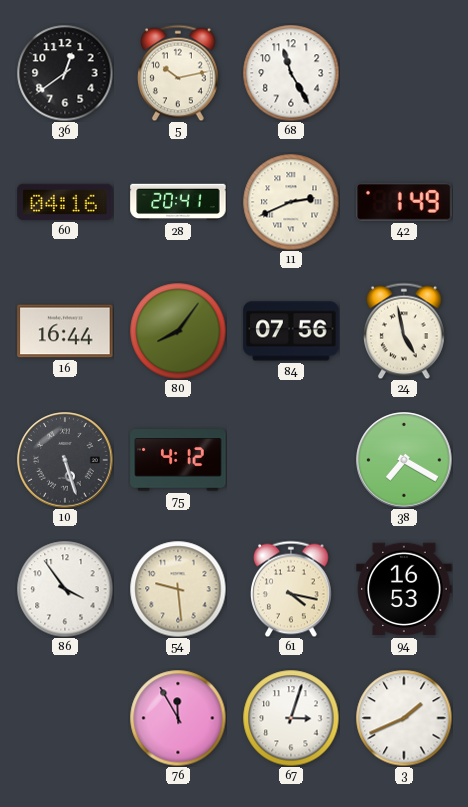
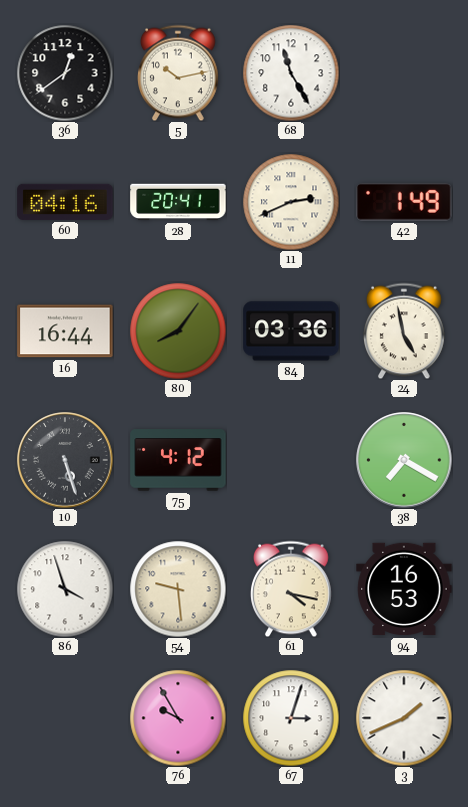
84: 07:56 -> 03:36
86: 3:54 -> 3:57
76: 11:55 -> 9:55
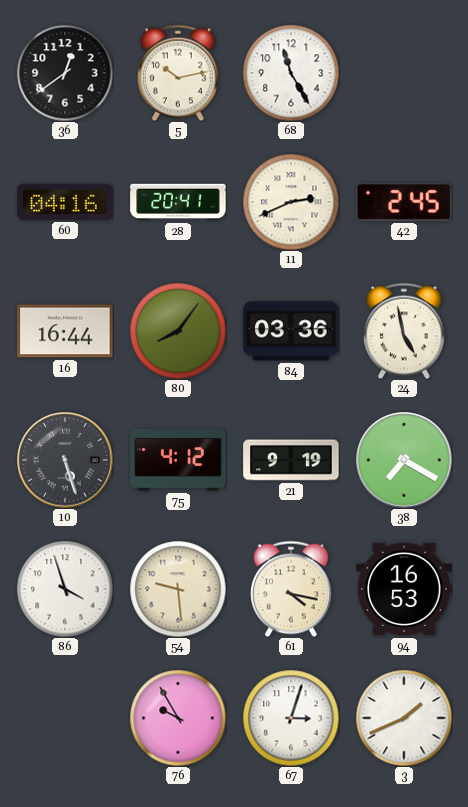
42: 1:49 -> 2:45
21: none -> 9:19
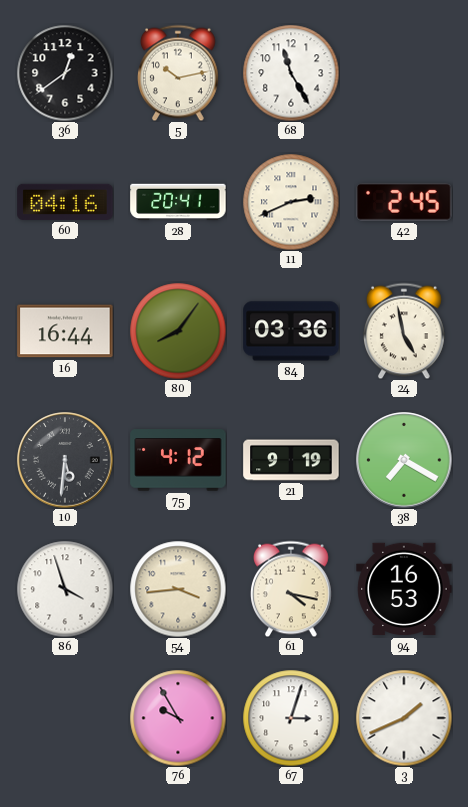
10: 5:27 -> 5:31
54: 9:29 -> 3:44
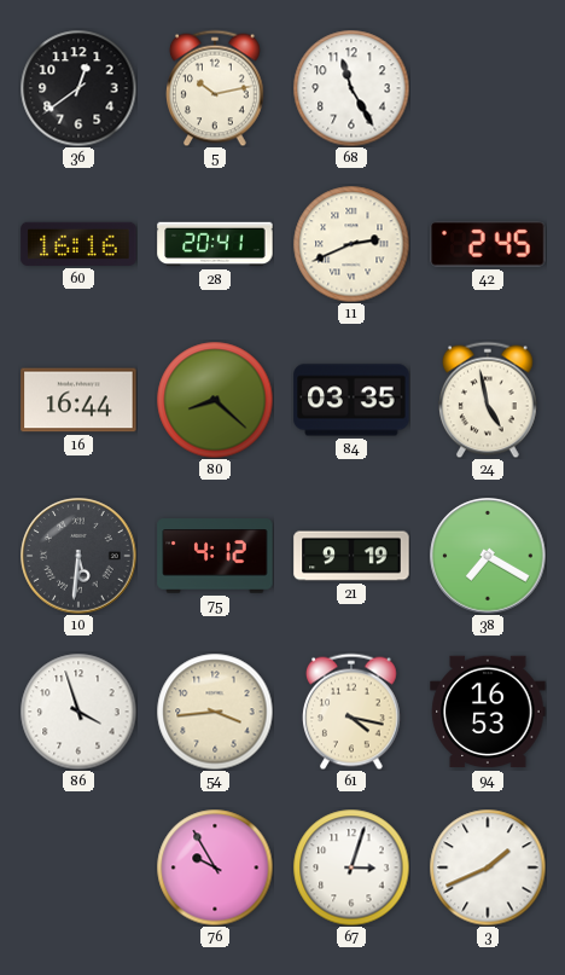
60: 04:16 -> 16:16
80: 8:06 -> 8:22
84: 03:36 -> 03:35
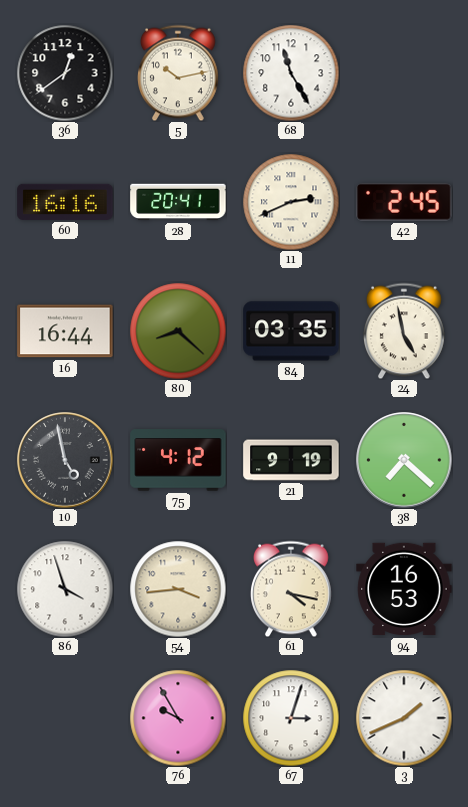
10: 5:31 -> 4:58
38: 7:20 -> 7:22
